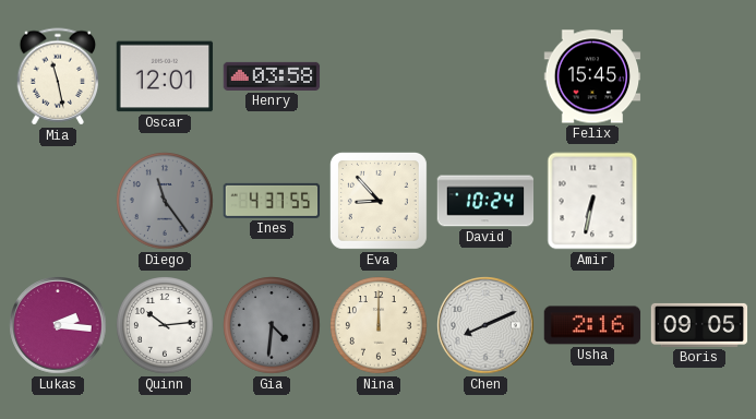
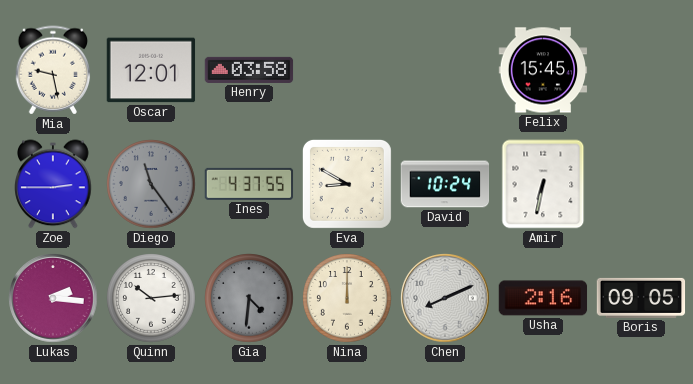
Mia: 11:28 -> 9:28
Zoe: none -> 2:45
Eva: 8:53 -> 8:50
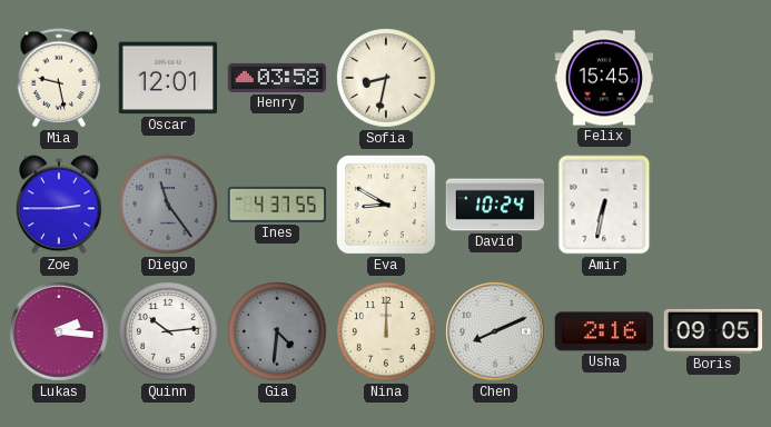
Sofia: none -> 8:32
